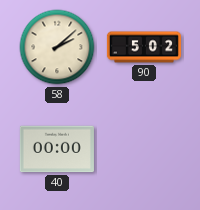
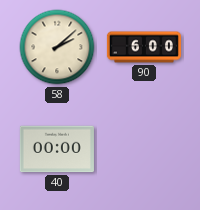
90: 5:02 -> 6:00
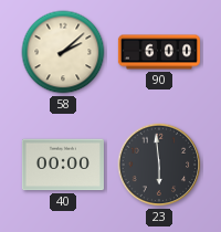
23: none -> 5:59
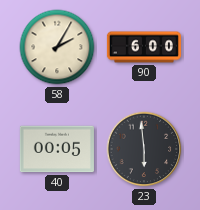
58: 2:08 -> 2:05
40: 00:00 -> 00:05
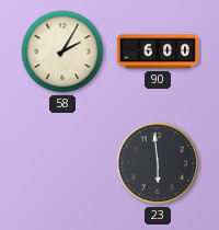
40: 00:05 -> none
